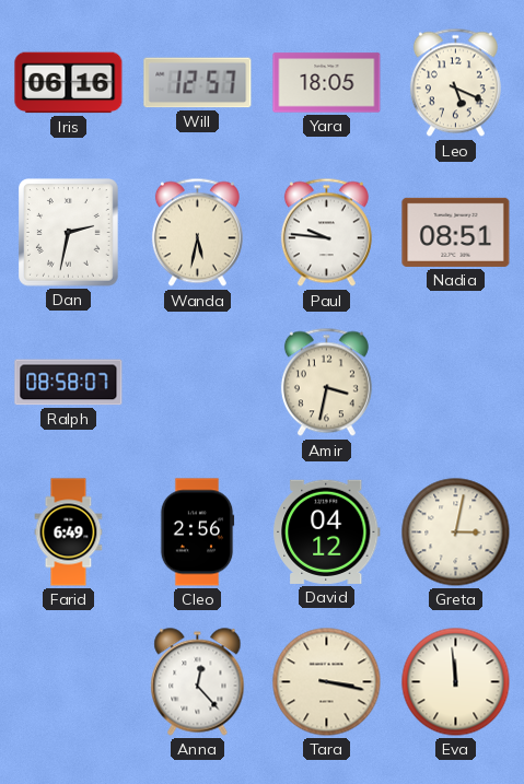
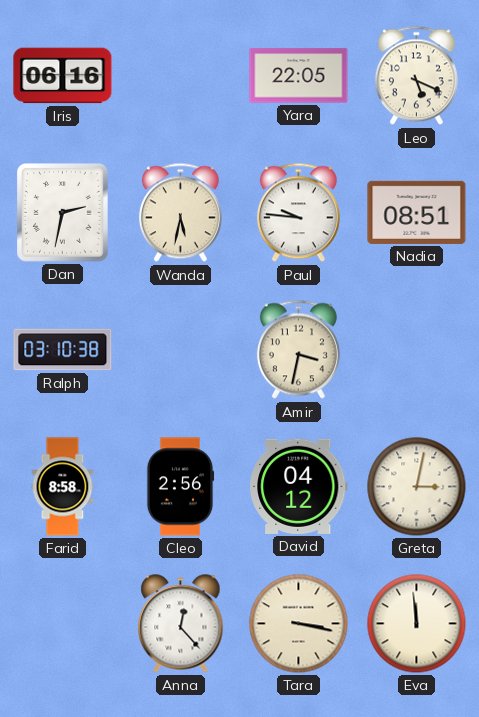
Will: 12:57 -> none
Yara: 18:05 -> 22:05
Ralph: 08:58 -> 03:10
Farid: 6:49 -> 8:58
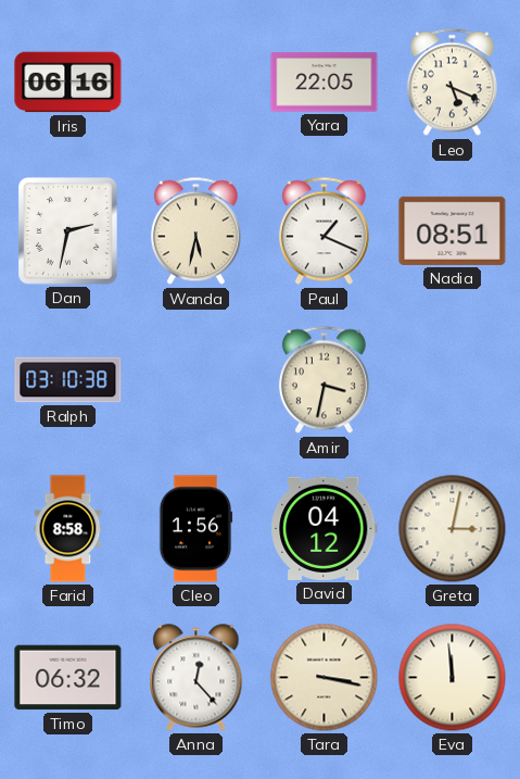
Paul: 9:46 -> 1:19
Cleo: 2:56 -> 1:56
Timo: none -> 06:32
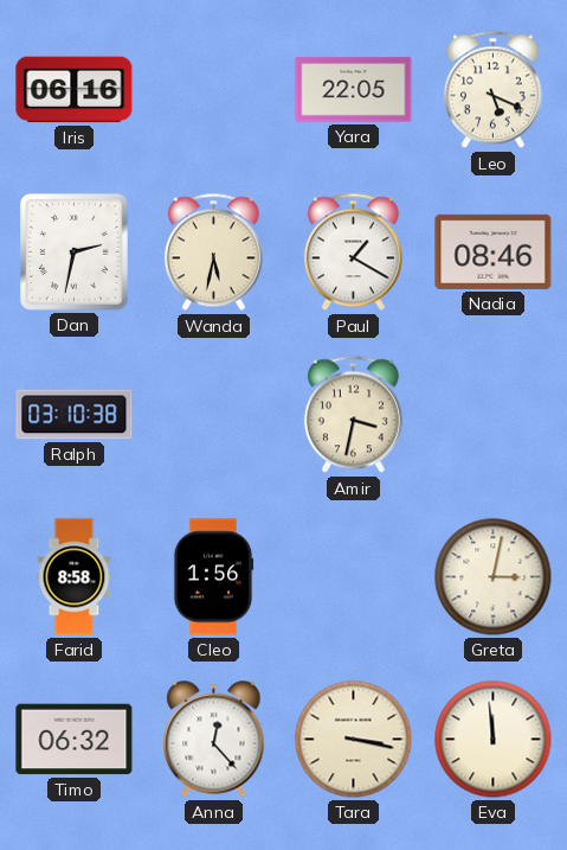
Paul: 1:19 -> 1:20
Nadia: 08:51 -> 08:46
David: 04:12 -> none
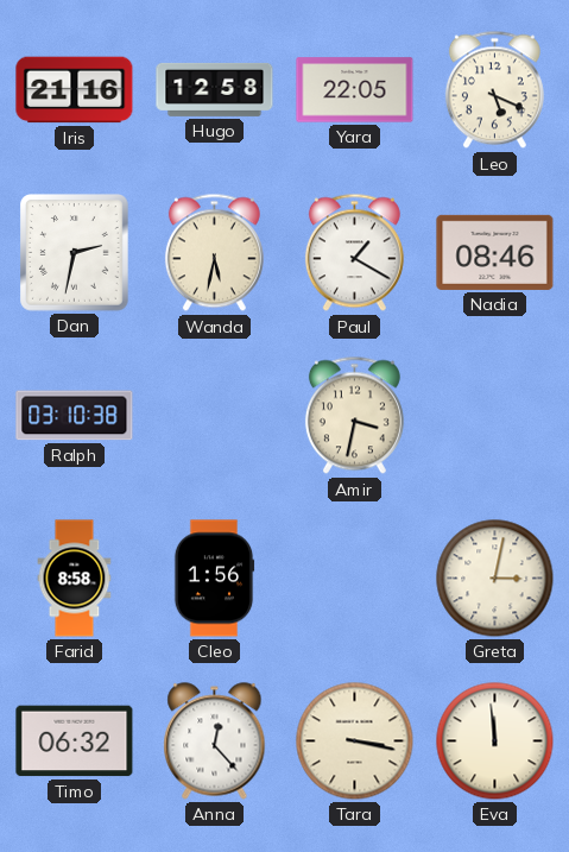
Iris: 06:16 -> 21:16
Hugo: none -> 12:58
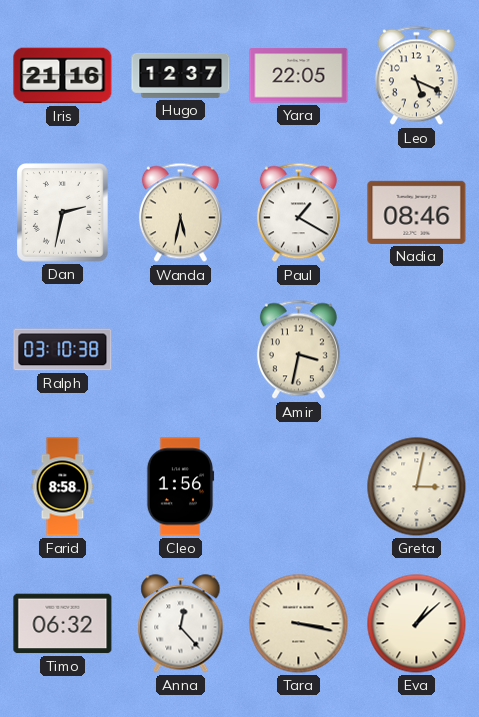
Hugo: 12:58 -> 12:37
Eva: 11:59 -> 1:08
